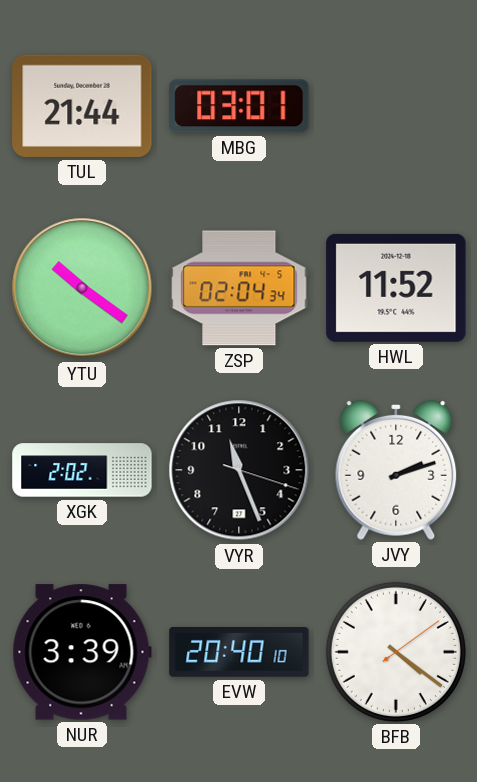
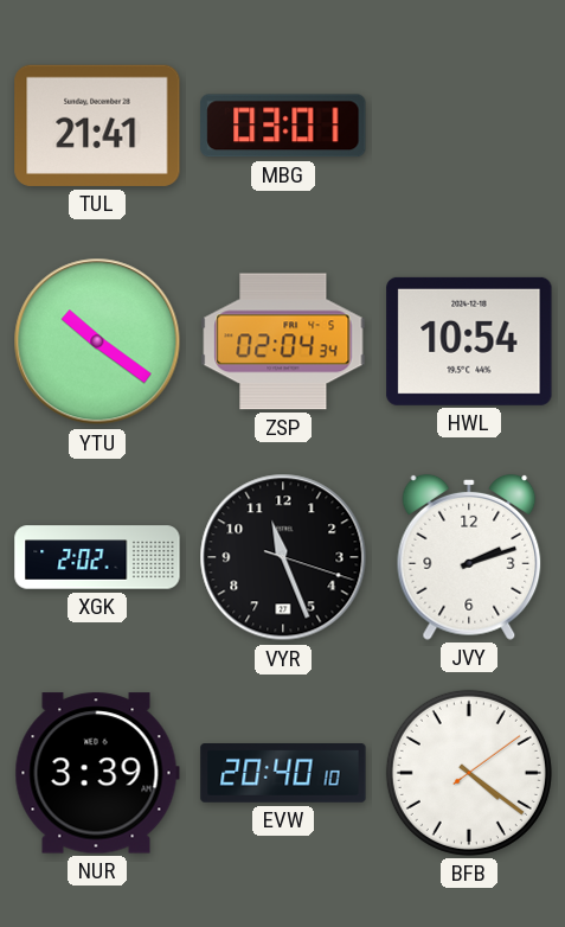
TUL: 21:44 -> 21:41
HWL: 11:52 -> 10:54
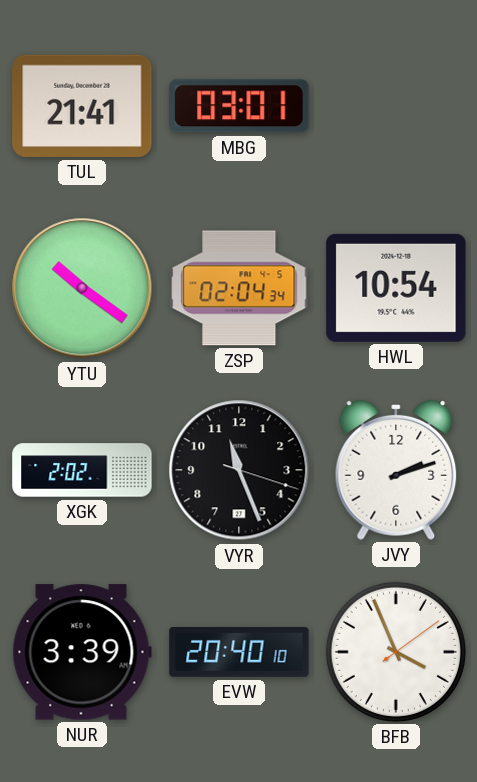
BFB: 4:21 -> 3:56
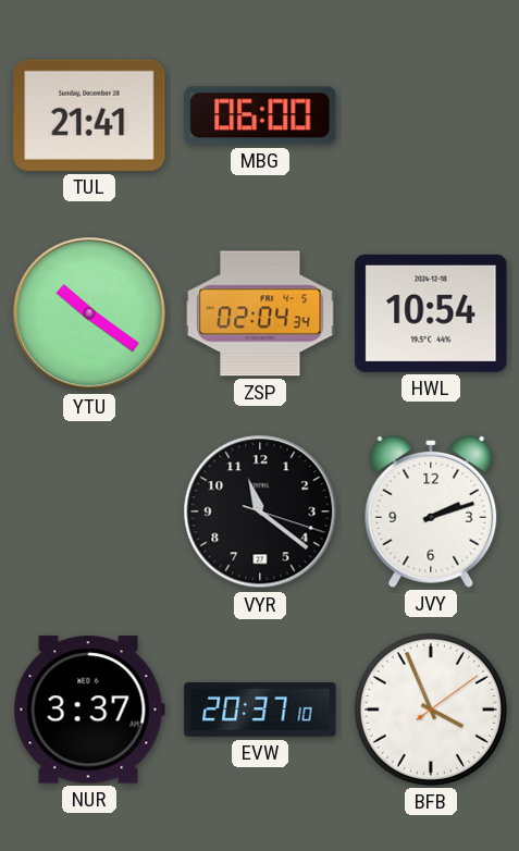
MBG: 03:01 -> 06:00
XGK: 2:02 -> none
VYR: 11:26 -> 11:21
NUR: 3:39 -> 3:37
EVW: 20:40 -> 20:37
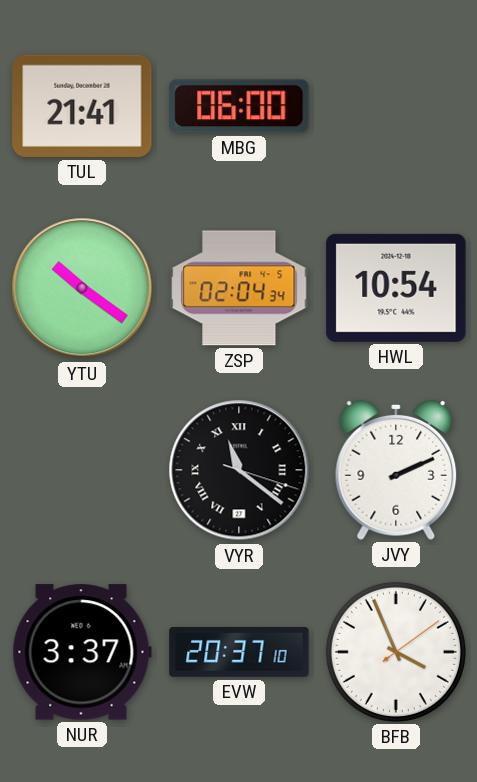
VYR numerals: Arabic -> Roman
JVY: 2:12 -> 2:11
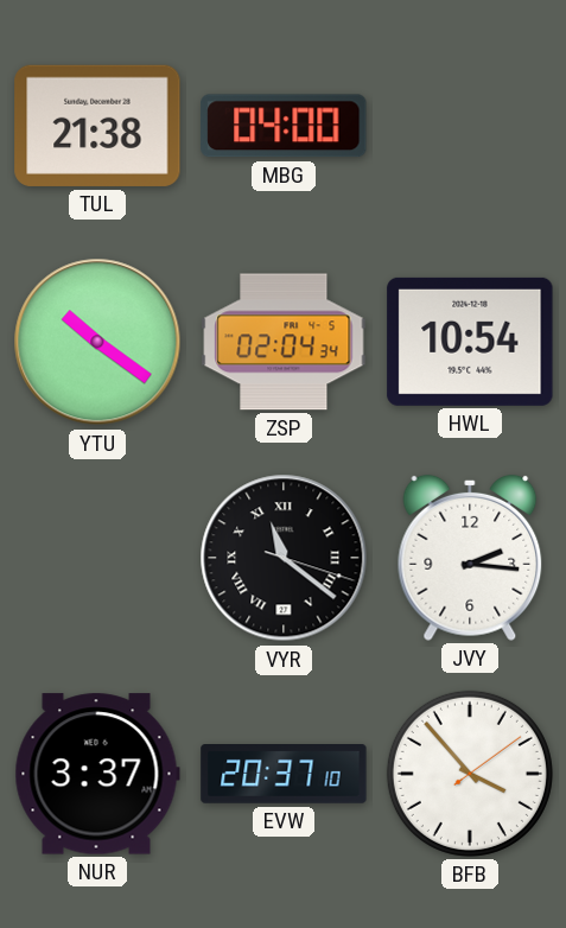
TUL: 21:41 -> 21:38
MBG: 06:00 -> 04:00
JVY: 2:11 -> 2:16
BFB: 3:56 -> 3:53
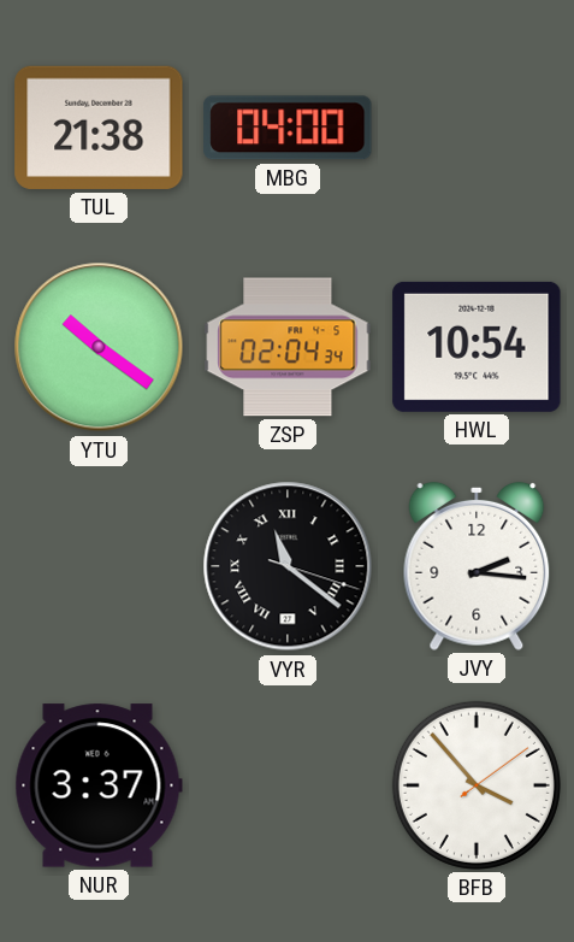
EVW: 20:37 -> none
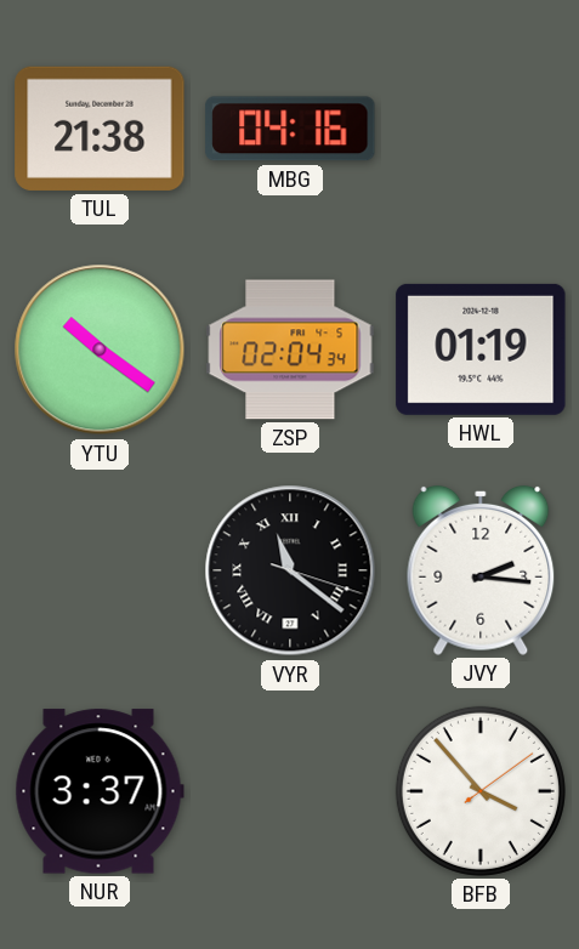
MBG: 04:00 -> 04:16
HWL: 10:54 -> 01:19
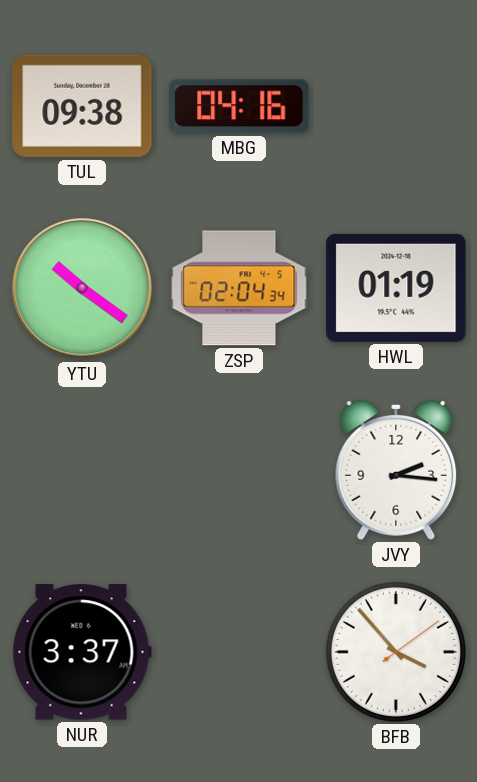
TUL: 21:38 -> 09:38
VYR: 11:21 -> none
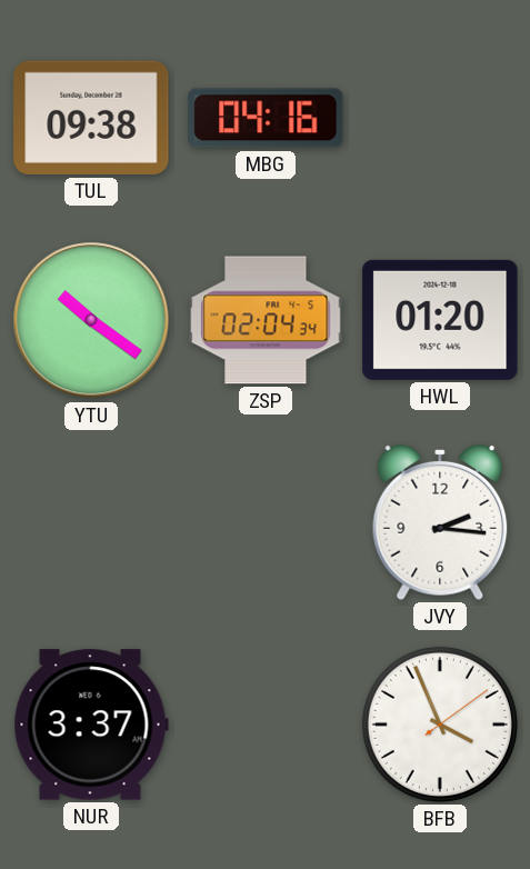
HWL: 01:19 -> 01:20
BFB: 3:53 -> 3:56
